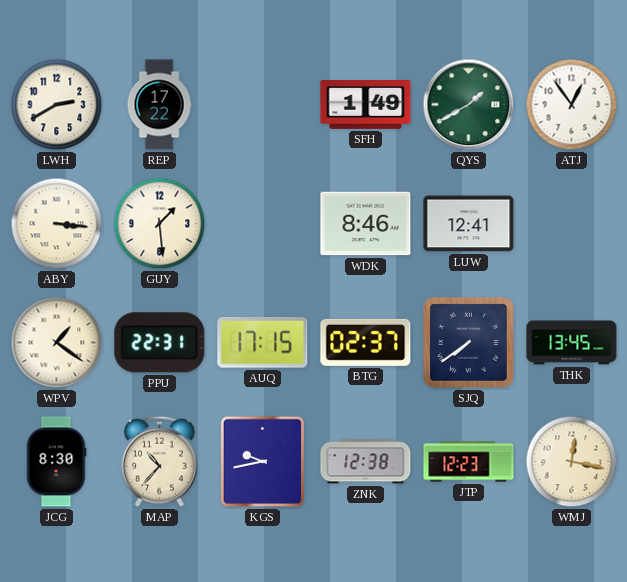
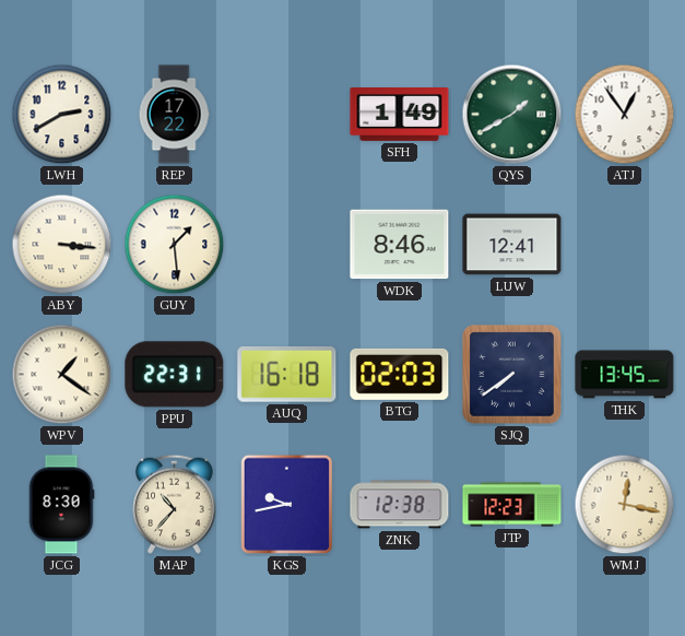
AUQ: 17:15 -> 16:18
BTG: 02:37 -> 02:03
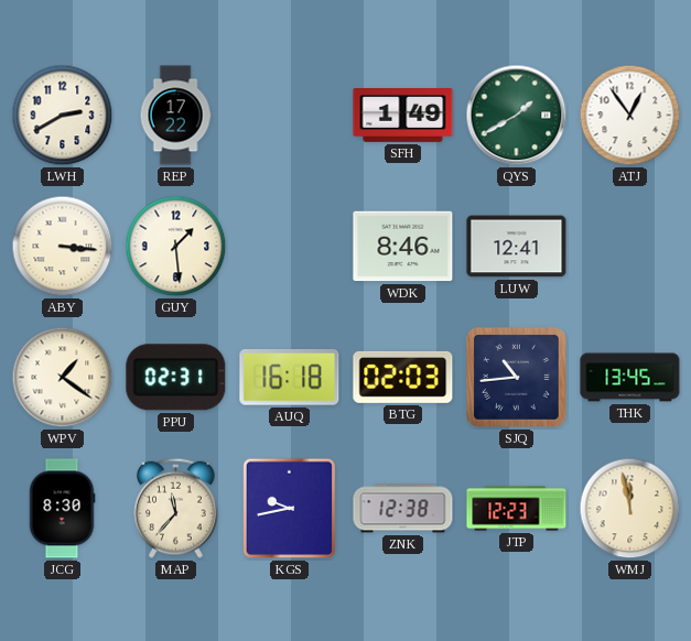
PPU: 22:31 -> 02:31
SJQ: 7:39 -> 10:44
MAP: 10:37 -> 11:37
WMJ: 12:17 -> 11:58
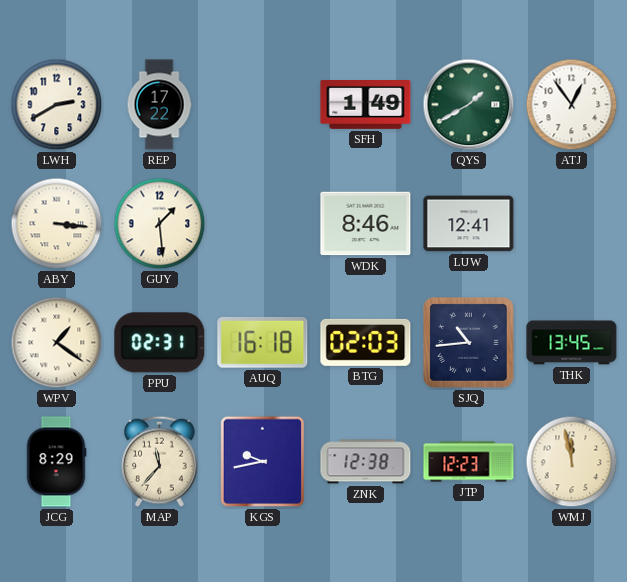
JCG: 8:30 -> 8:29
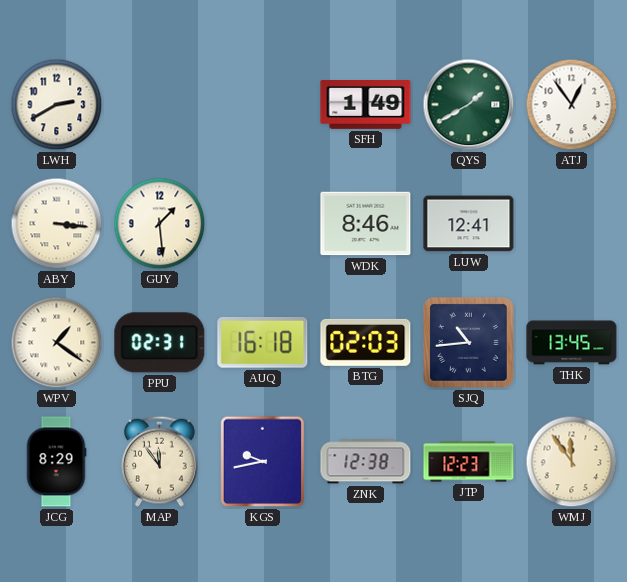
REP: 17:22 -> none
MAP: 11:37 -> 11:54
WMJ: 11:58 -> 11:54
